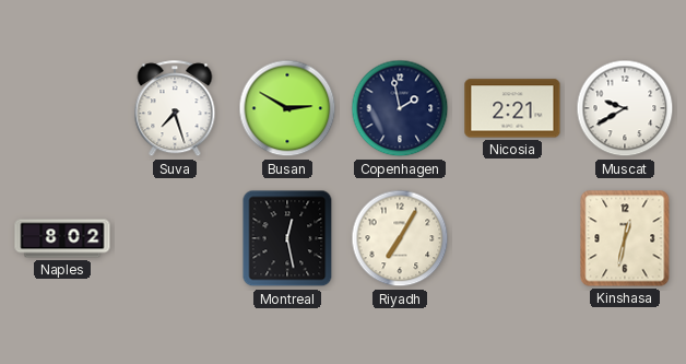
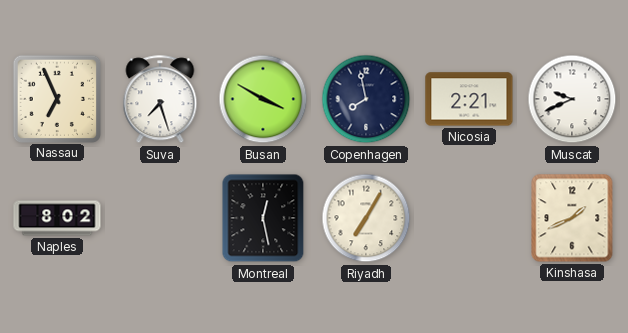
Nassau: none -> 6:56
Busan: 2:50 -> 3:50
Copenhagen: 1:58 -> 7:58
Muscat: 9:40 -> 9:41
Kinshasa: 12:32 -> 1:41
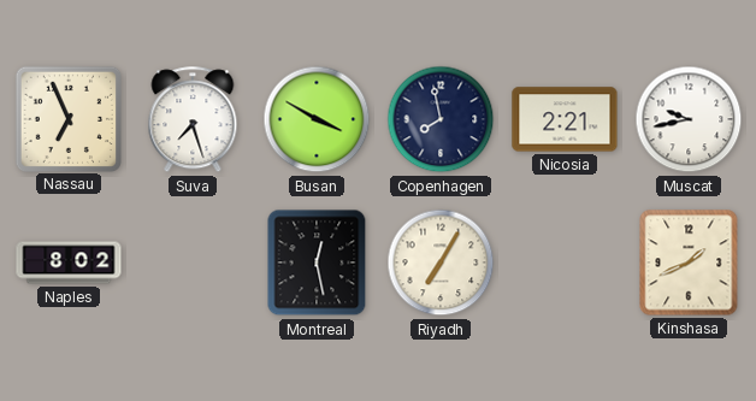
Muscat: 9:41 -> 9:43
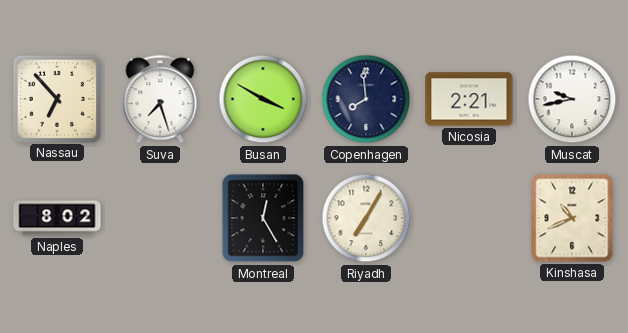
Nassau: 6:56 -> 6:53
Copenhagen: 7:58 -> 7:59
Montreal: 12:28 -> 12:25
Kinshasa: 1:41 -> 10:41
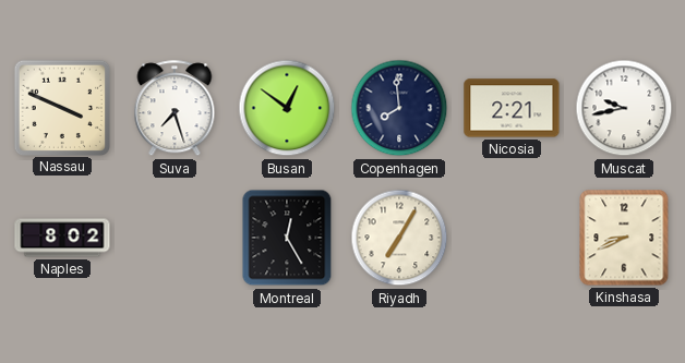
Nassau: 6:53 -> 3:49
Busan: 3:50 -> 12:51
Kinshasa: 10:41 -> 8:41
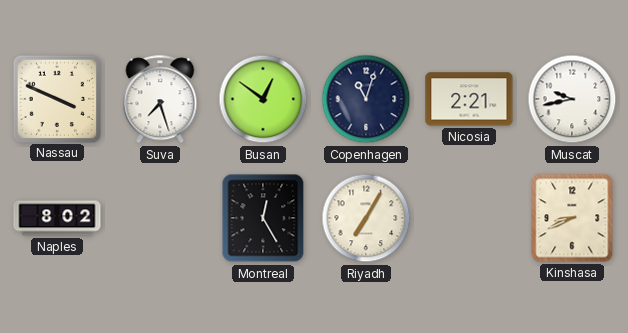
Copenhagen: 7:59 -> 11:03
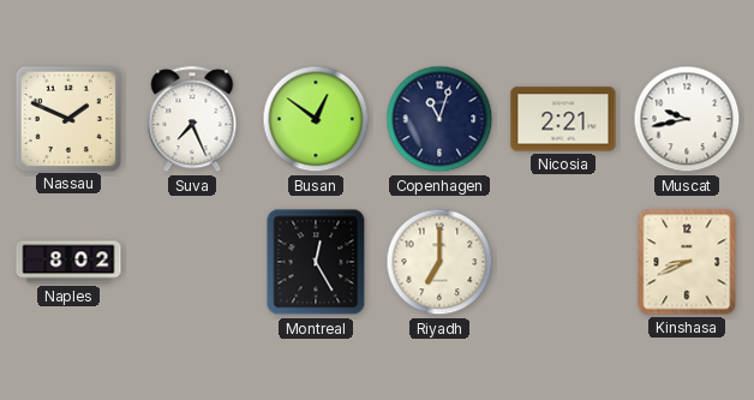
Nassau: 3:49 -> 1:49
Suva: 7:27 -> 7:26
Riyadh: 7:05 -> 7:00
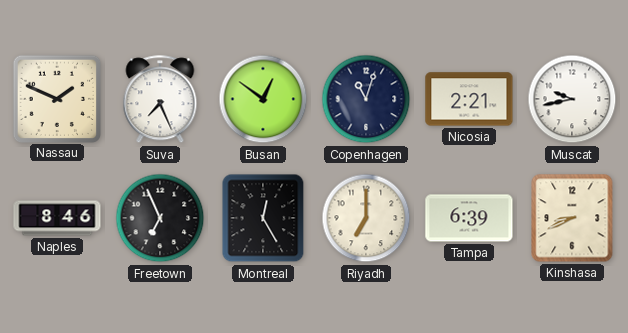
Naples: 8:02 -> 8:46
Freetown: none -> 6:56
Tampa: none -> 6:39
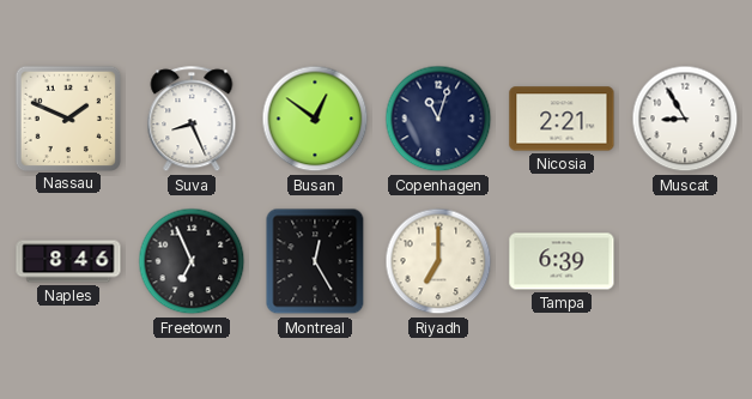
Suva: 7:26 -> 8:26
Muscat: 9:43 -> 8:55
Kinshasa: 8:41 -> none
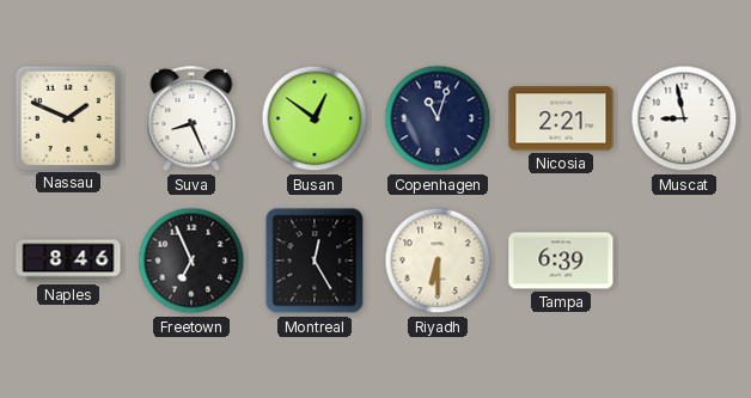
Muscat: 8:55 -> 8:58
Riyadh: 7:00 -> 6:30
